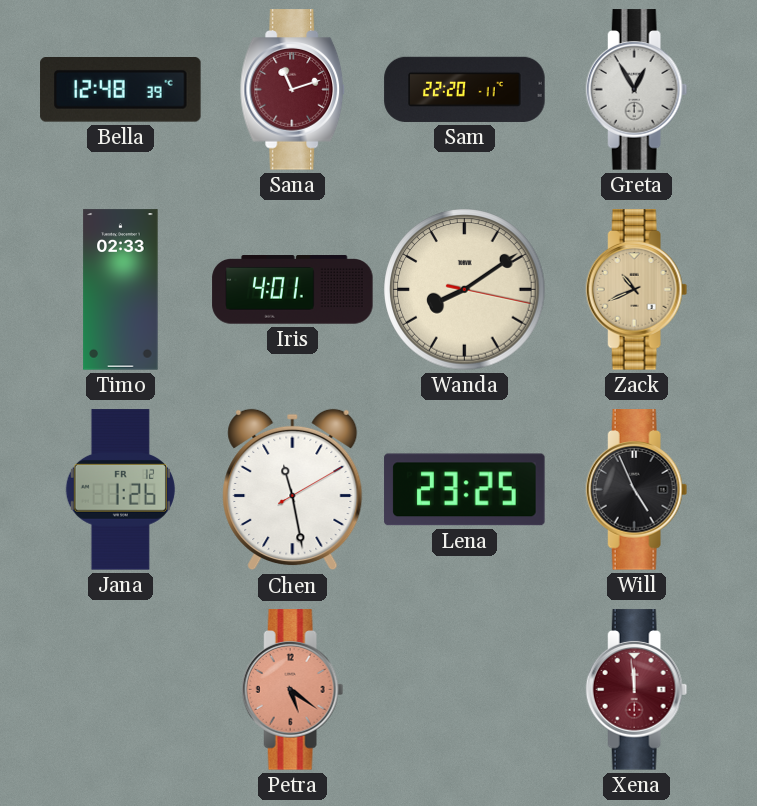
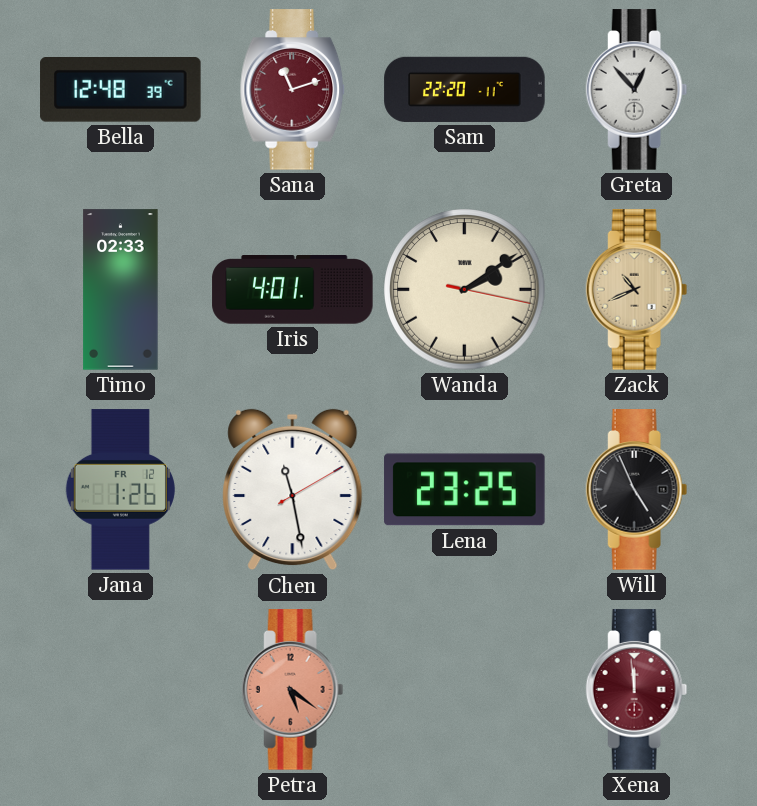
Greta: 12:55 -> 12:53
Wanda: 8:09 -> 2:09
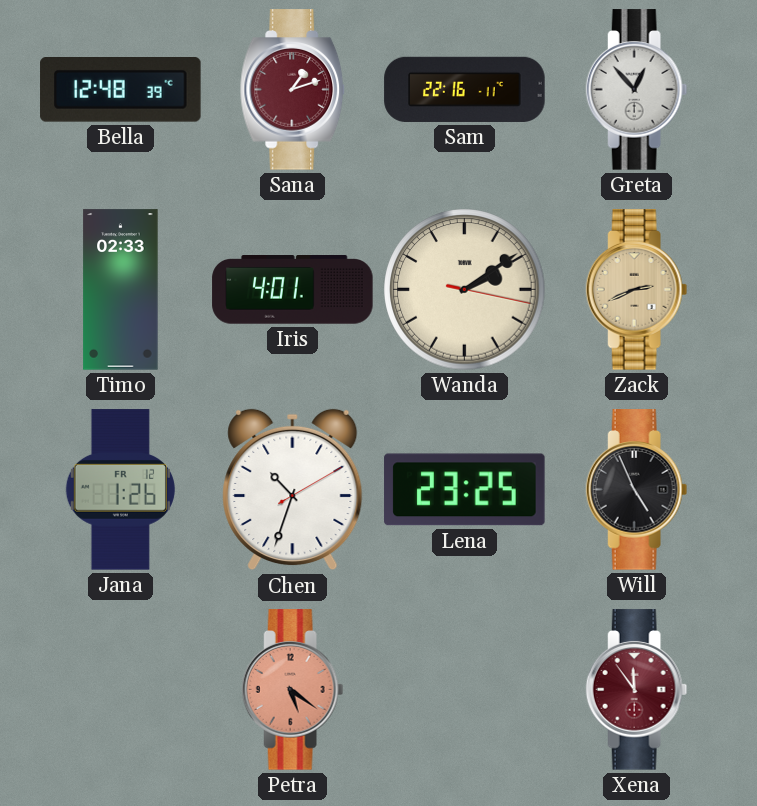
Sana: 11:12 -> 1:12
Sam: 22:20 -> 22:16
Zack: 10:41 -> 2:41
Chen: 11:28 -> 10:33
Xena: 11:59 -> 11:54
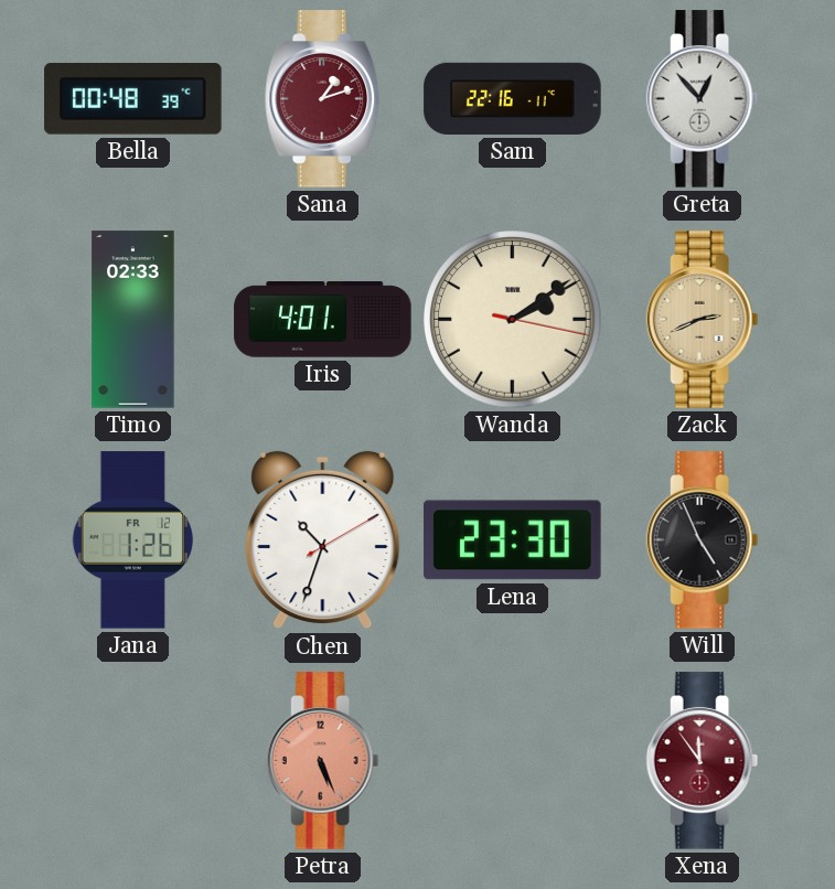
Bella: 12:48 -> 00:48
Lena: 23:25 -> 23:30
Petra: 5:21 -> 5:26
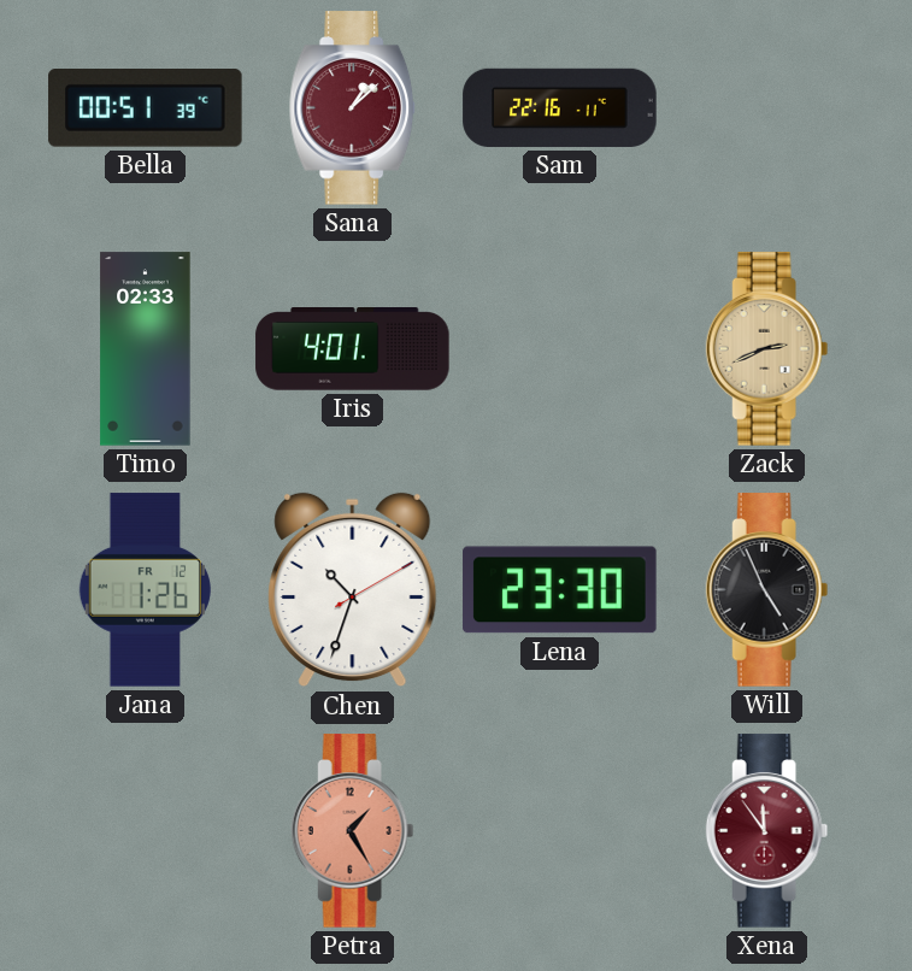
Bella: 00:48 -> 00:51
Sana: 1:12 -> 1:08
Greta: 12:53 -> none
Wanda: 2:09 -> none
Petra: 5:26 -> 1:25
